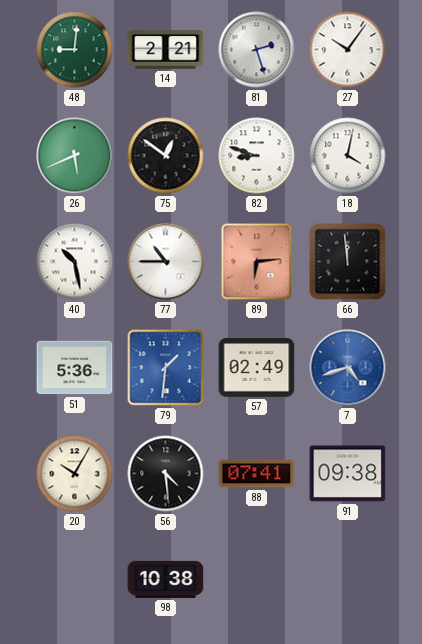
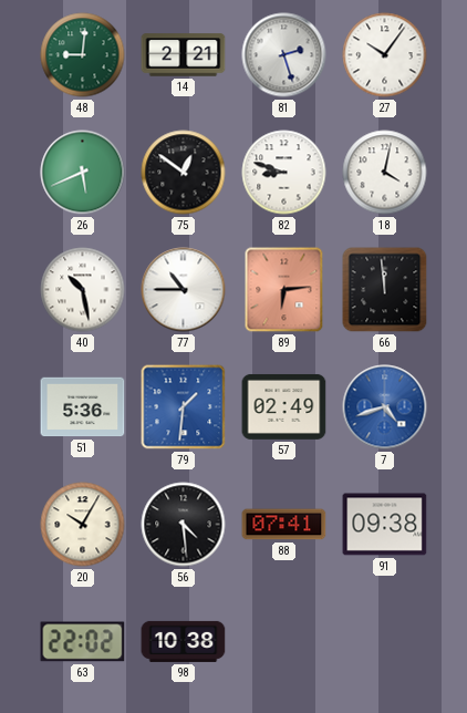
63: none -> 22:02
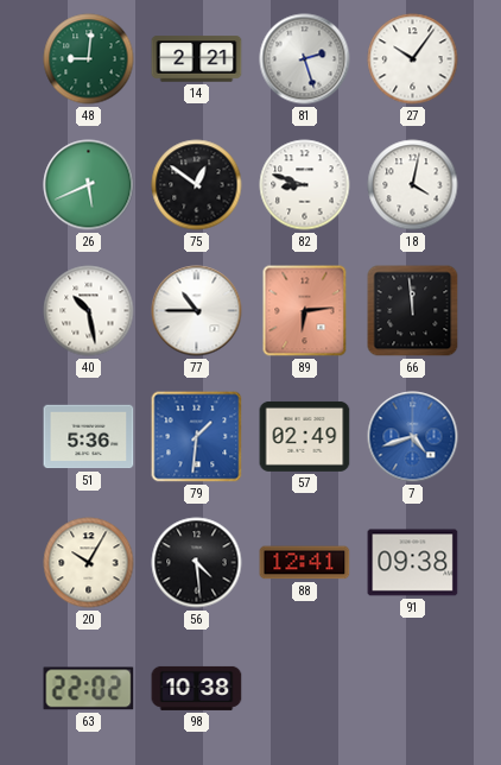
88: 07:41 -> 12:41
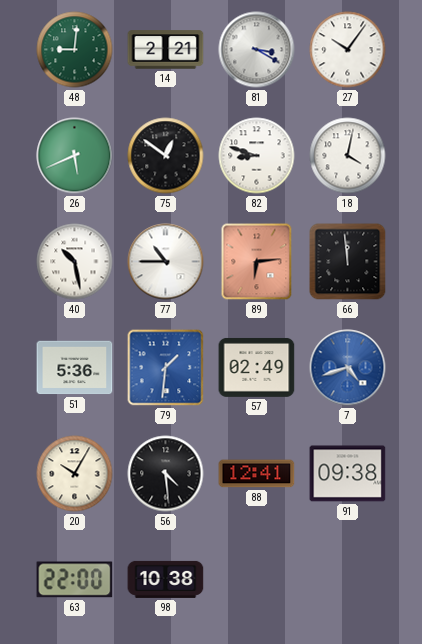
81: 2:27 -> 3:20
63: 22:02 -> 22:00
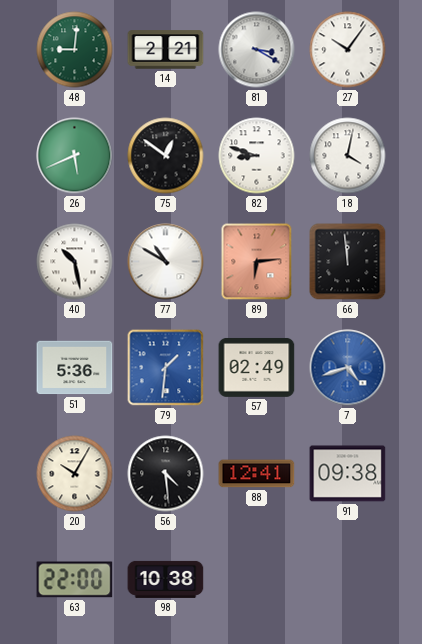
77: 10:45 -> 10:50
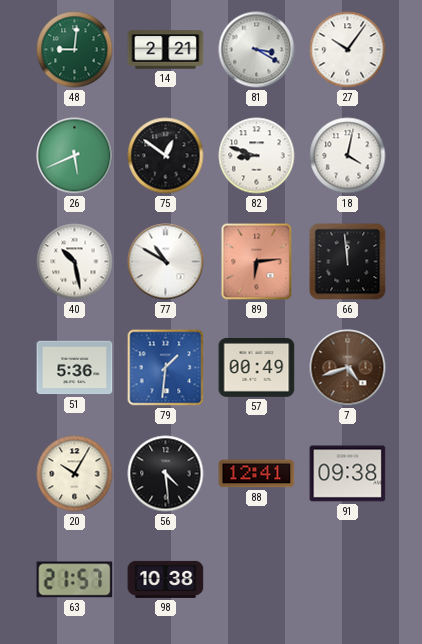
57: 02:49 -> 00:49
7 dial: blue -> brown
63: 22:00 -> 21:57
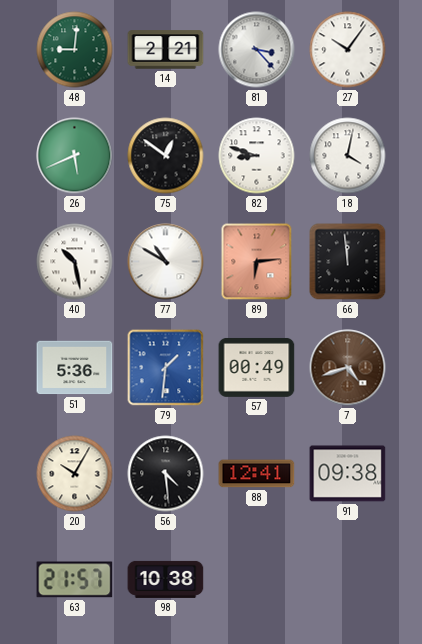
81: 3:20 -> 3:23
